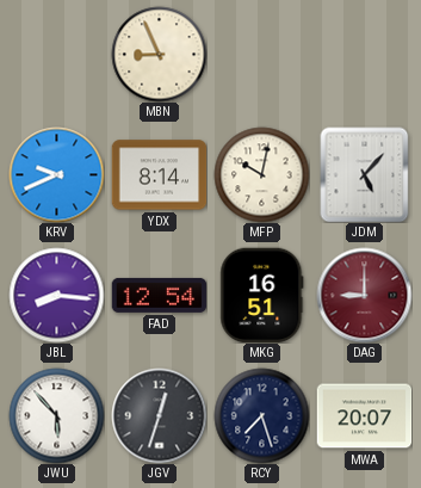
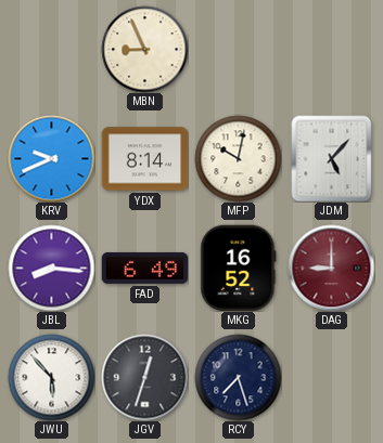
FAD: 12:54 -> 6:49
MKG: 16:51 -> 16:52
MWA: 20:07 -> none
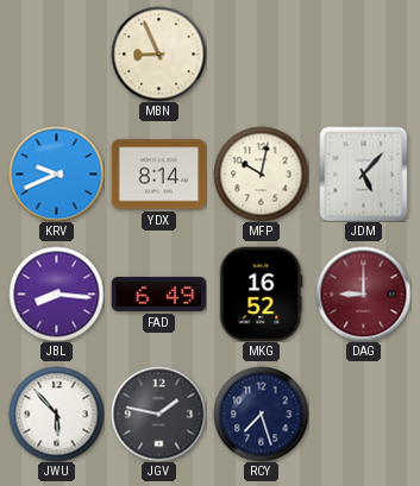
JGV: 12:33 -> 1:47
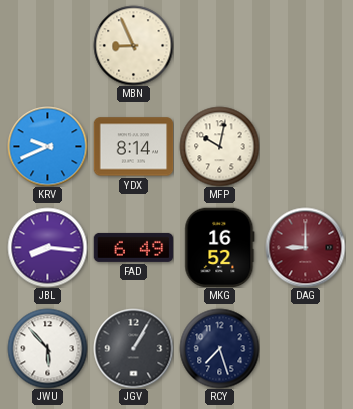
JDM: 5:07 -> none
JGV: 1:47 -> 1:05
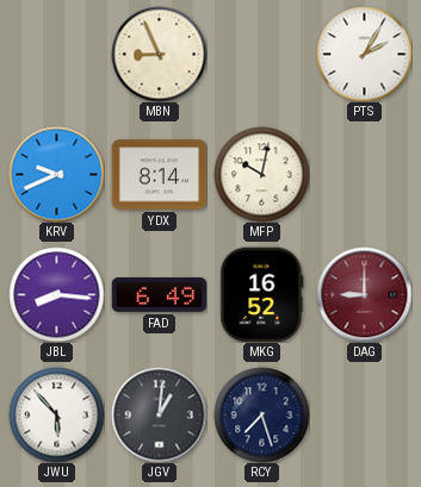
PTS: none -> 2:05
JGV: 1:05 -> 1:01
